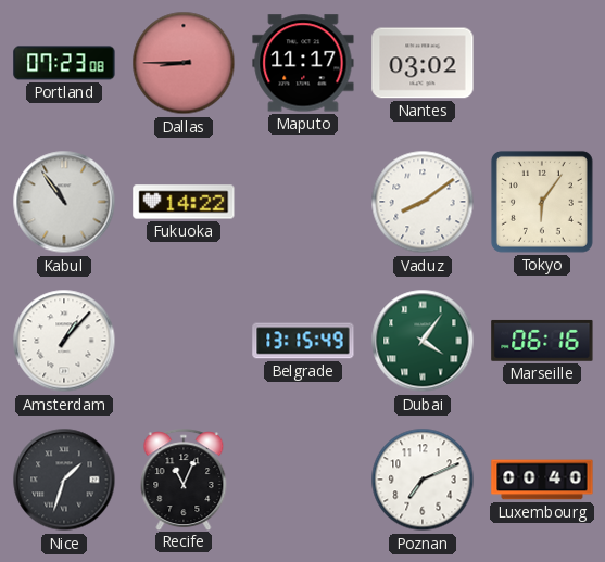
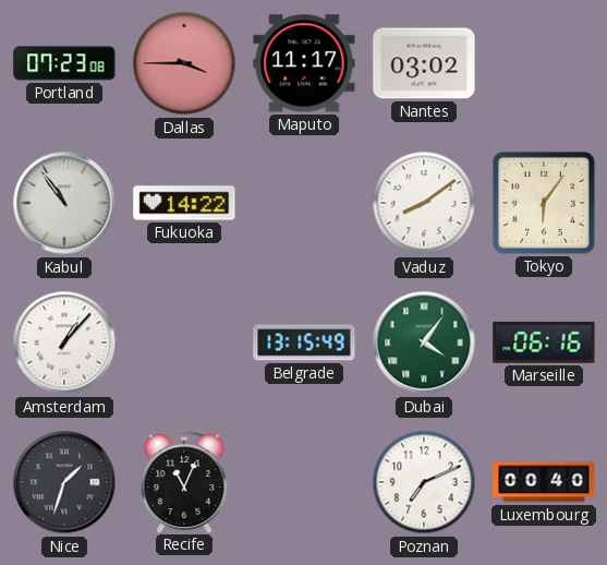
Dallas: 8:45 -> 3:45
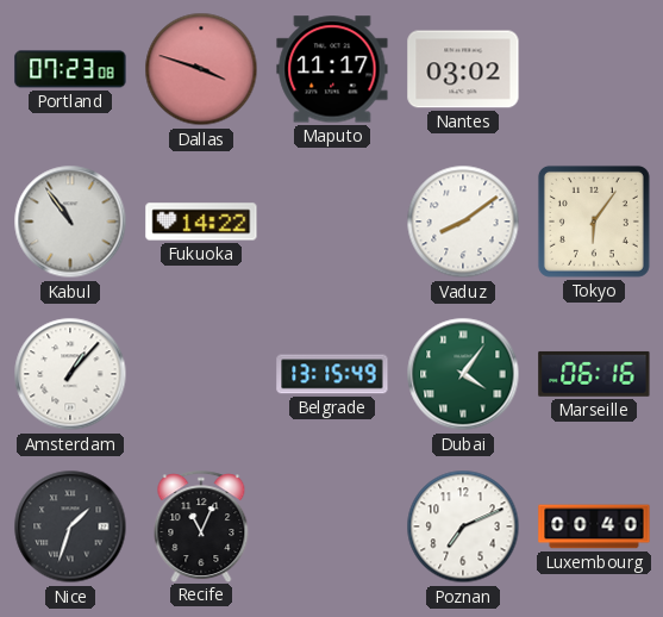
Dallas: 3:45 -> 3:48
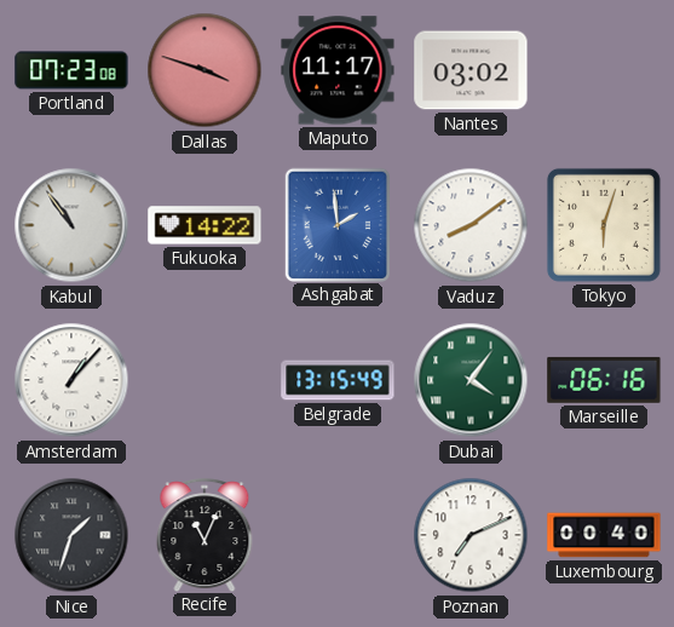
Ashgabat: none -> 1:59
Tokyo: 6:06 -> 6:03
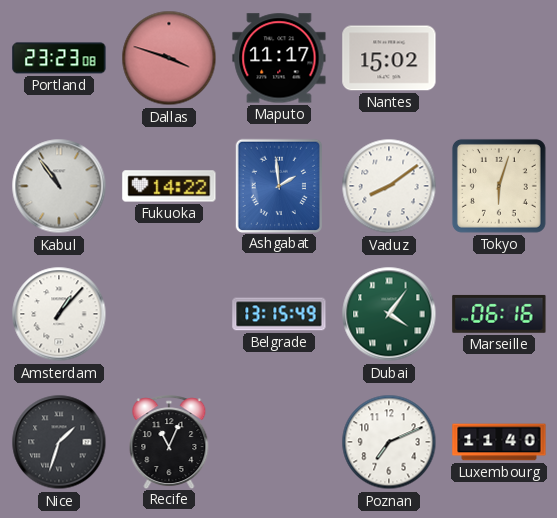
Portland: 07:23 -> 23:23
Nantes: 03:02 -> 15:02
Luxembourg: 00:40 -> 11:40
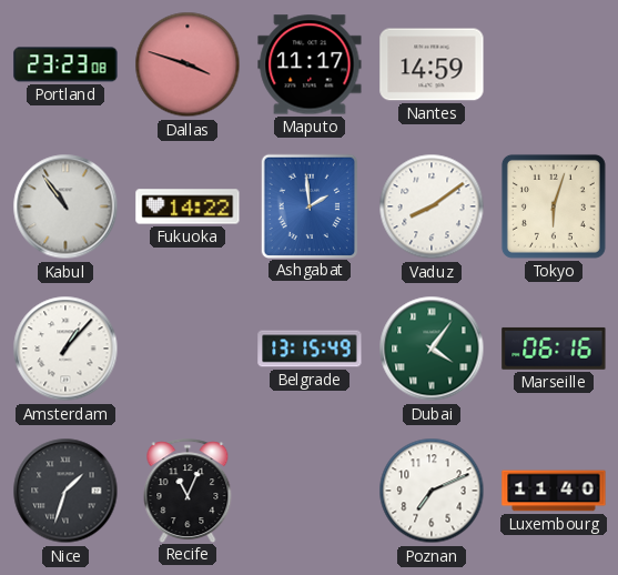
Nantes: 15:02 -> 14:59
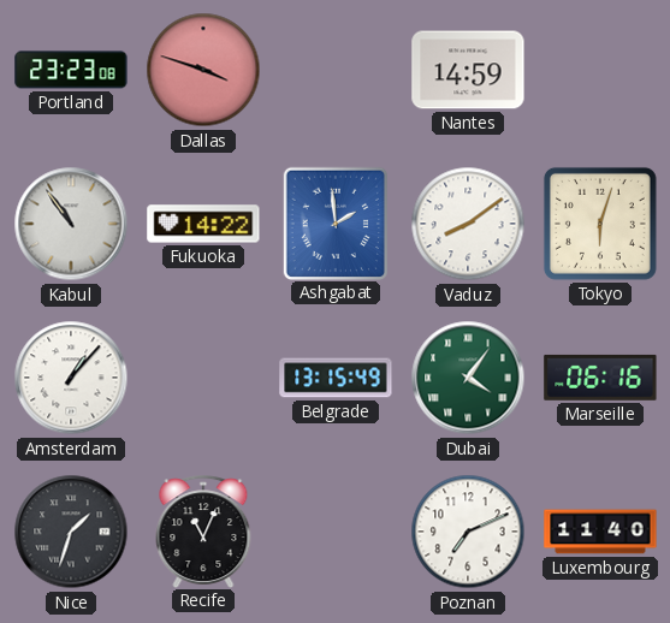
Maputo: 11:17 -> none
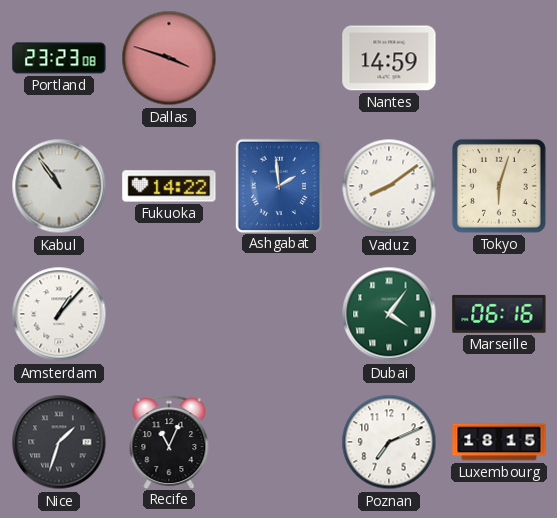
Belgrade: 13:15 -> none
Luxembourg: 11:40 -> 18:15
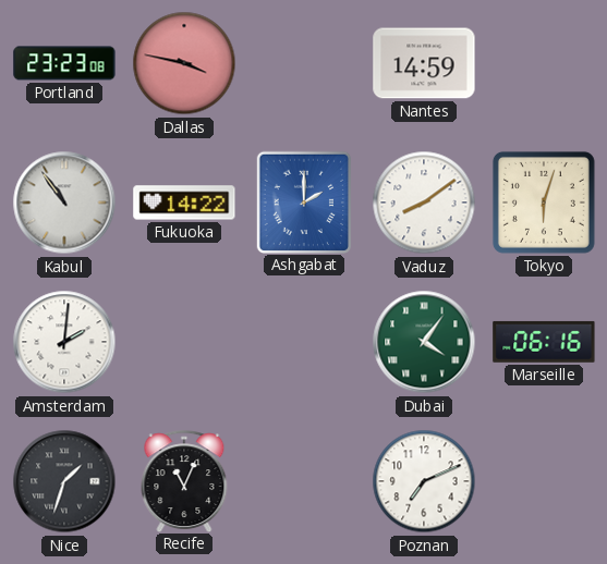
Dallas: 3:48 -> 3:47
Ashgabat: 1:59 -> 2:00
Amsterdam: 1:07 -> 2:01
Luxembourg: 18:15 -> none
